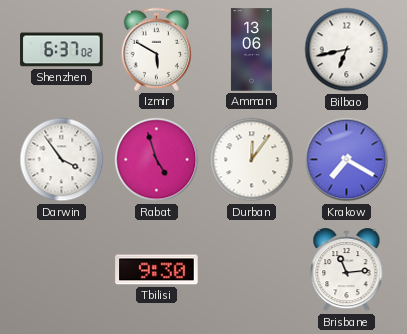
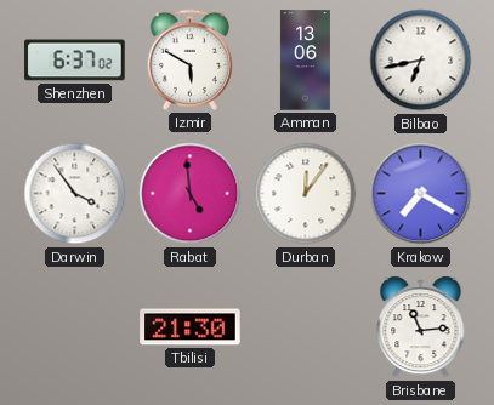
Rabat: 4:57 -> 4:59
Tbilisi: 9:30 -> 21:30
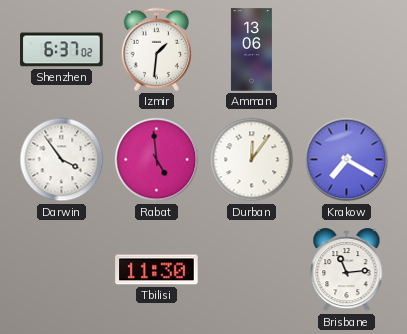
Izmir: 5:50 -> 1:31
Bilbao: 6:43 -> none
Tbilisi: 21:30 -> 11:30
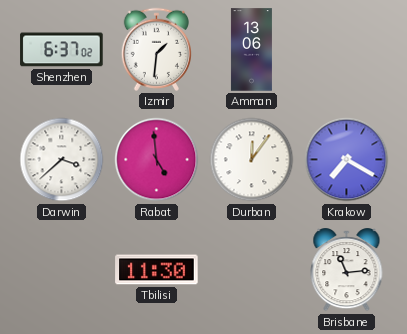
Darwin: 3:54 -> 3:38
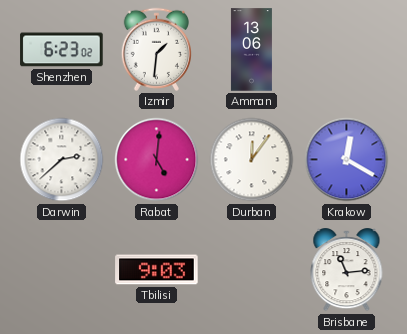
Shenzhen: 6:37 -> 6:23
Darwin: 3:38 -> 2:38
Rabat: 4:59 -> 5:01
Krakow: 7:20 -> 12:20
Tbilisi: 11:30 -> 9:03
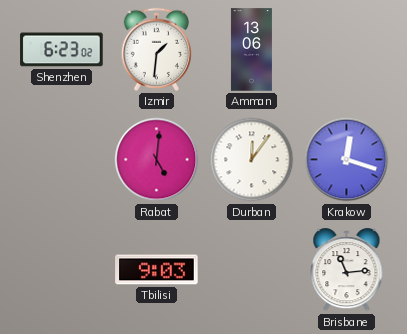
Darwin: 2:38 -> none
Krakow: 12:20 -> 12:18
